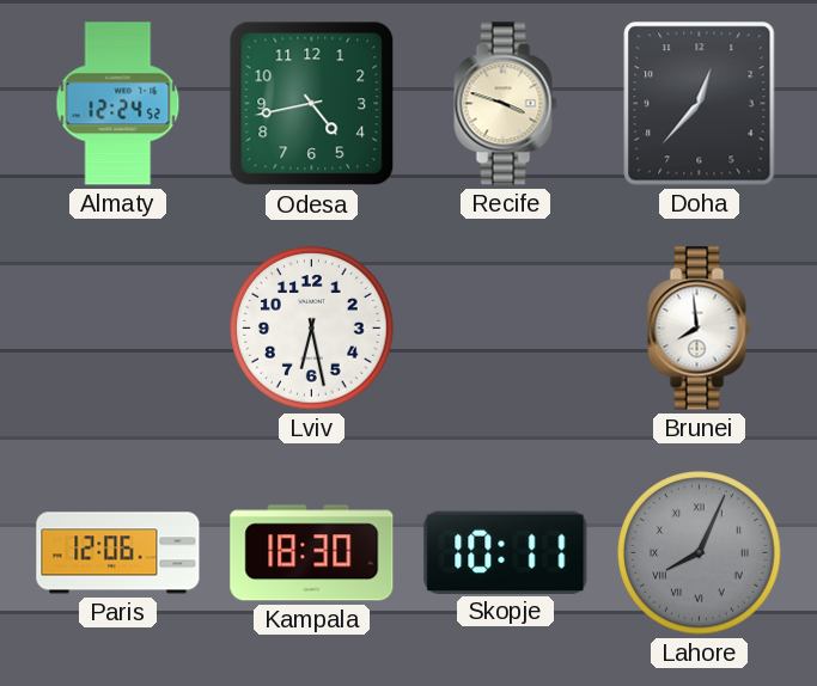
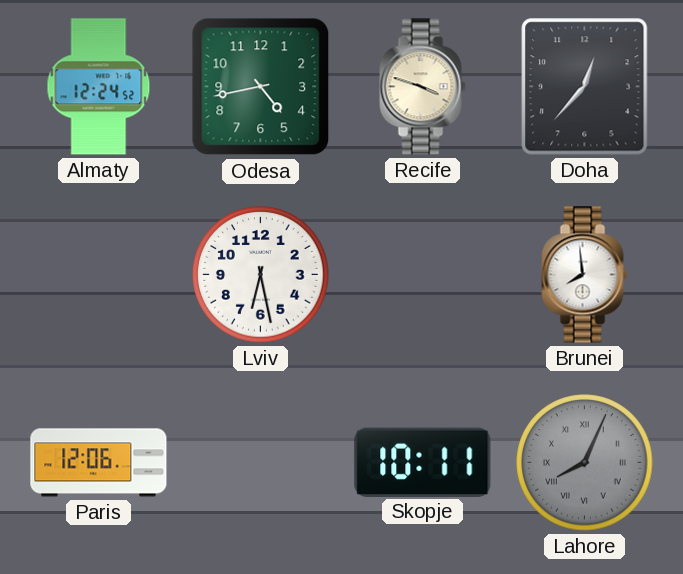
Kampala: 18:30 -> none
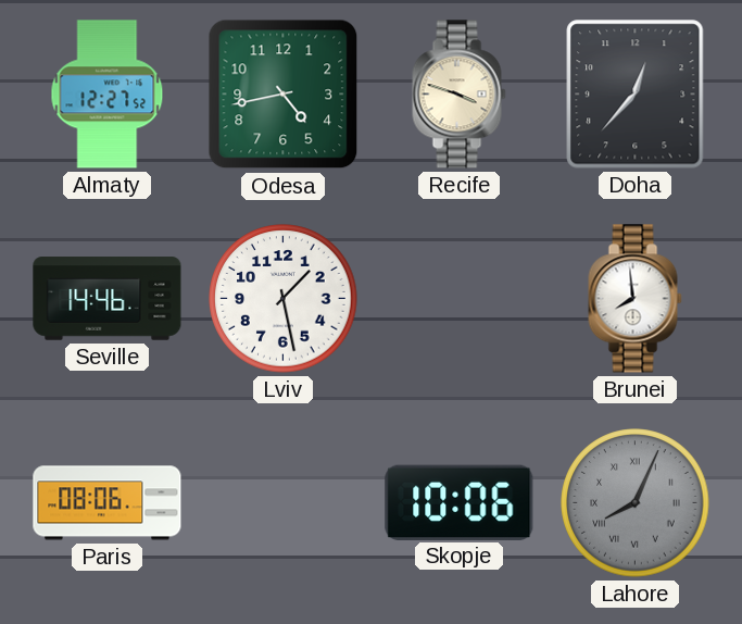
Almaty: 12:24 -> 12:27
Seville: none -> 14:46
Lviv: 6:28 -> 1:28
Paris: 12:06 -> 08:06
Skopje: 10:11 -> 10:06
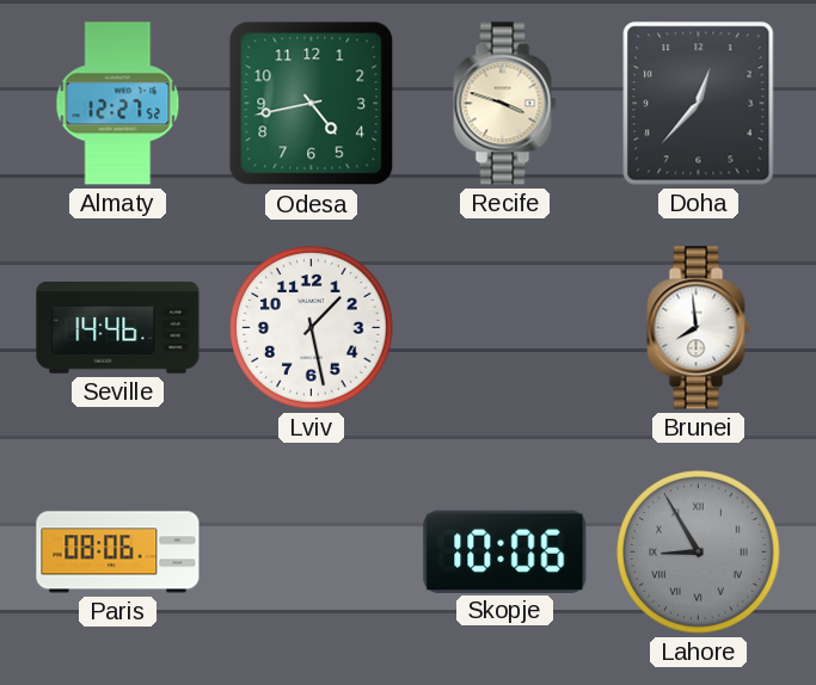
Lahore: 8:04 -> 8:55
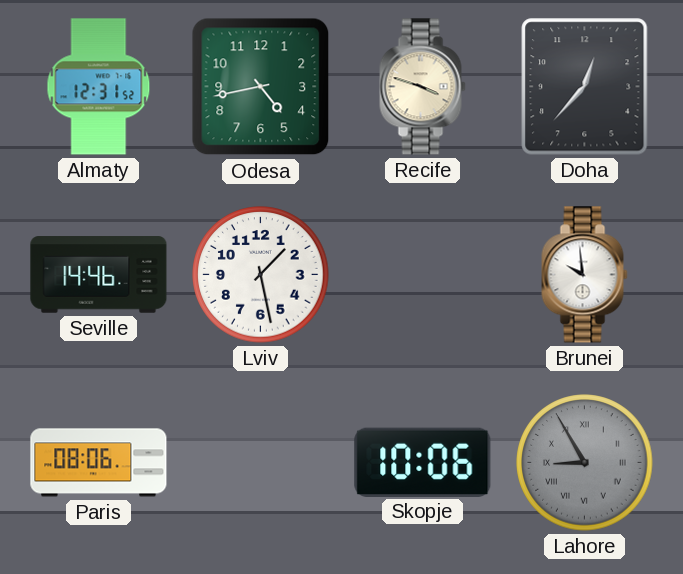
Almaty: 12:27 -> 12:31
Brunei: 7:59 -> 9:59
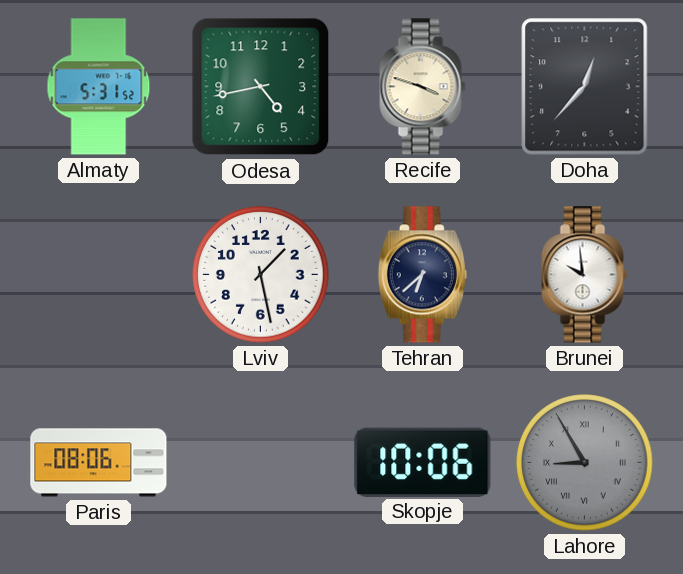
Almaty: 12:31 -> 5:31
Seville: 14:46 -> none
Tehran: none -> 6:38
